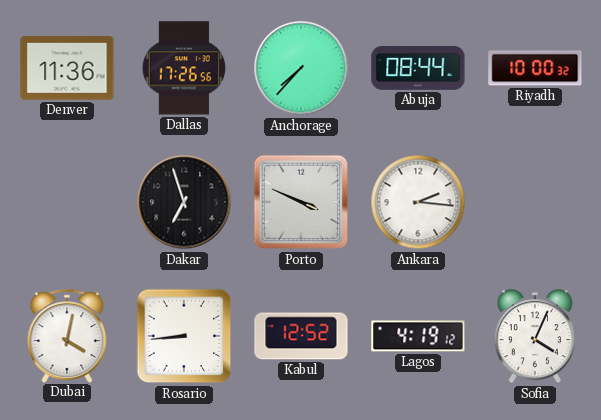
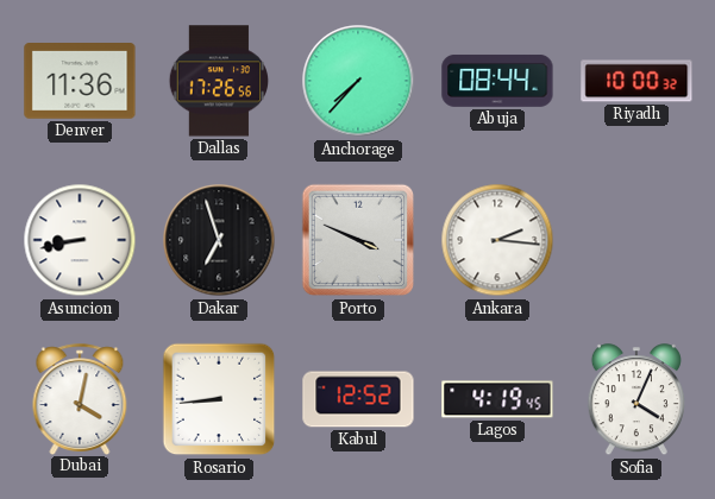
Asuncion: none -> 8:43
Lagos: 4:19:12 -> 4:19:45
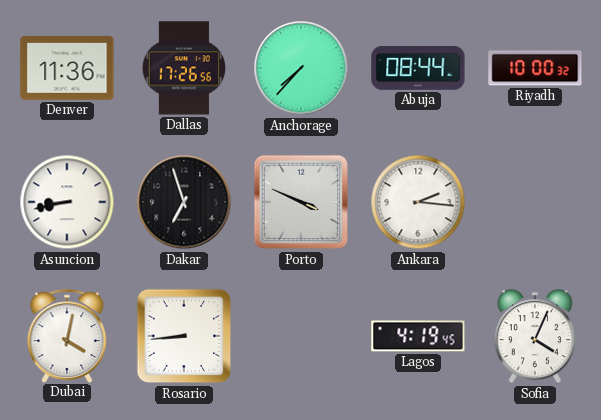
Kabul: 12:52 -> none
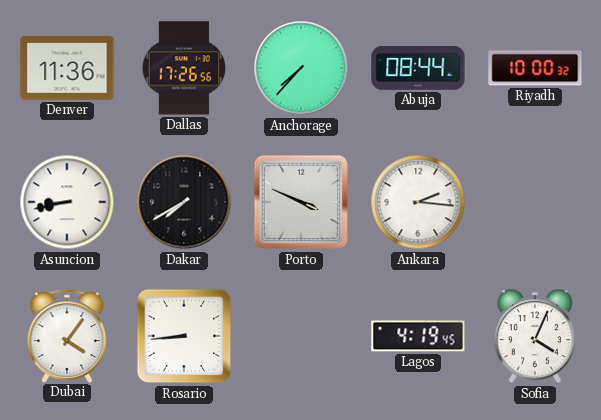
Dakar: 6:57 -> 7:40
Dubai: 4:02 -> 4:06
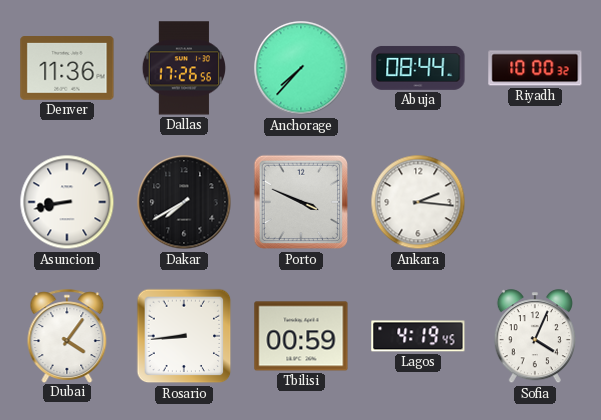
Tbilisi: none -> 00:59
